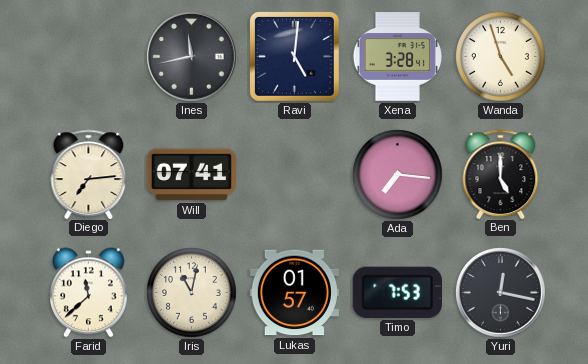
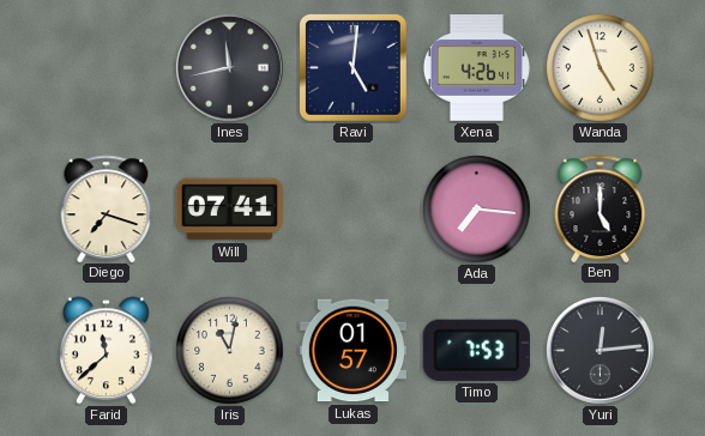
Xena: 3:28 -> 4:26
Diego: 7:14 -> 7:18
Yuri: 12:17 -> 12:14
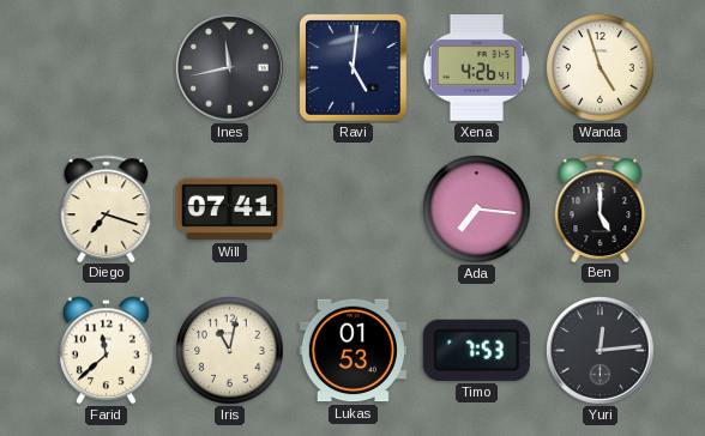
Lukas: 01:57 -> 01:53
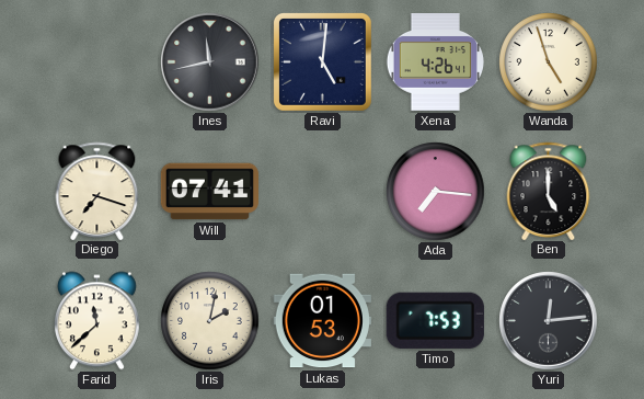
Iris: 11:02 -> 2:02
